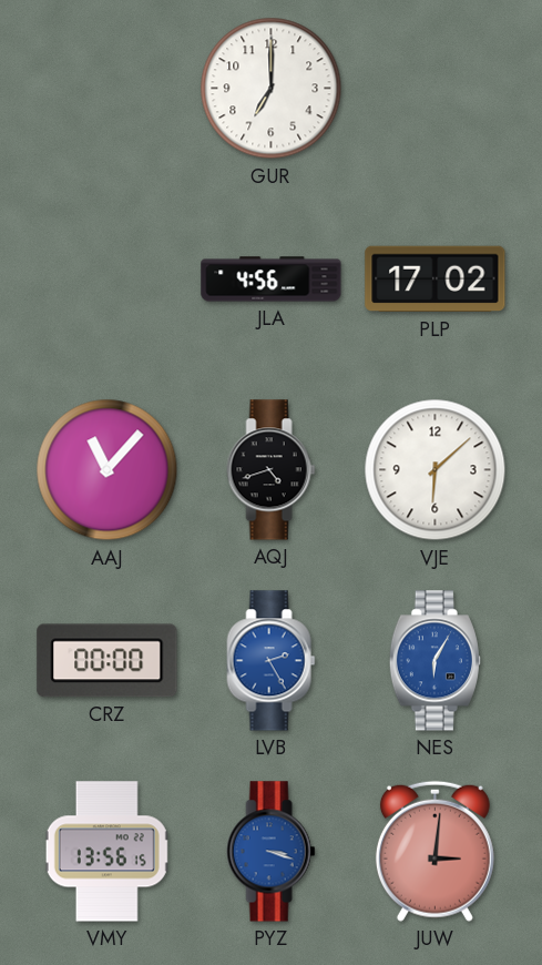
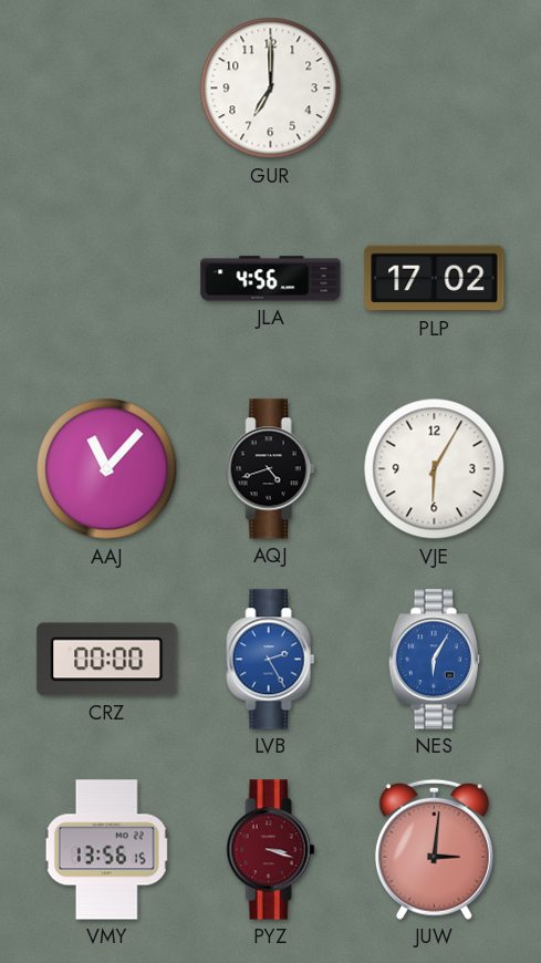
VJE: 6:08 -> 6:05
PYZ dial: blue -> burgundy
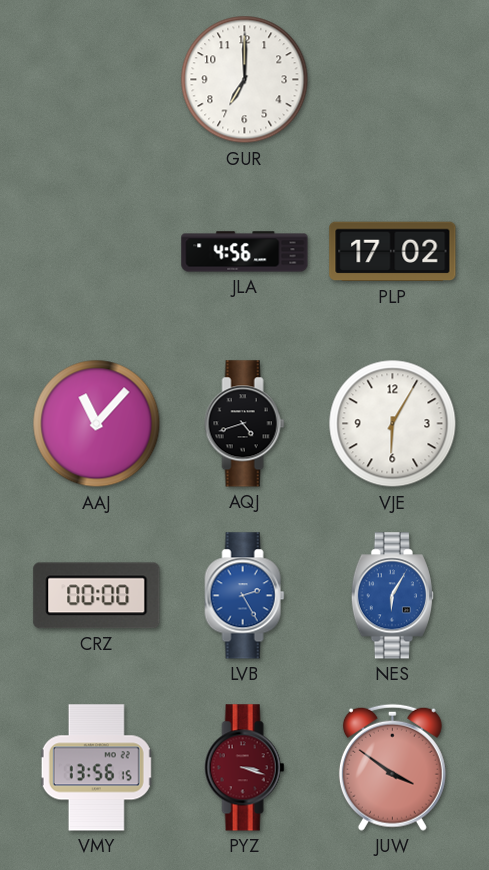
JUW: 3:01 -> 3:51
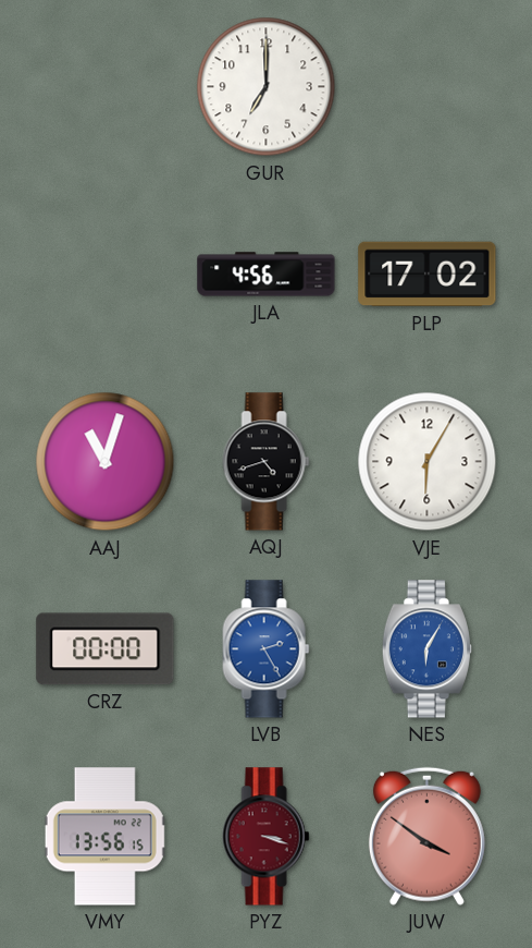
AAJ: 11:07 -> 11:03
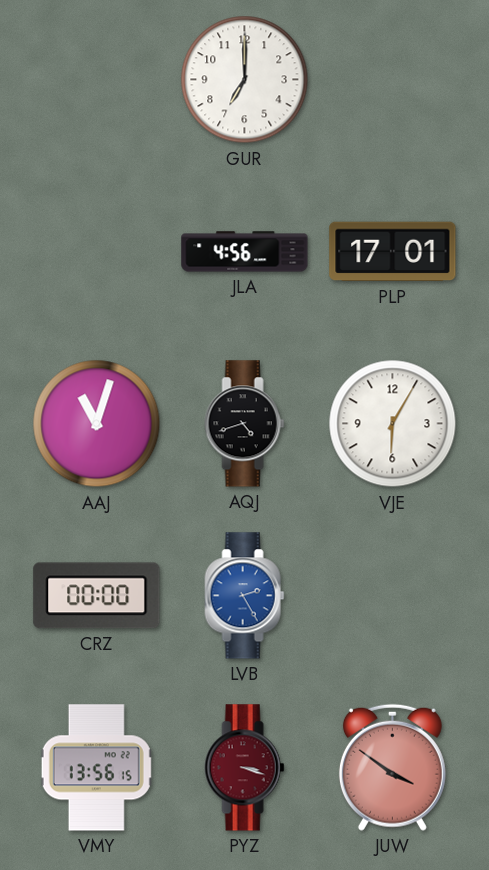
PLP: 17:02 -> 17:01
NES: 6:05 -> none
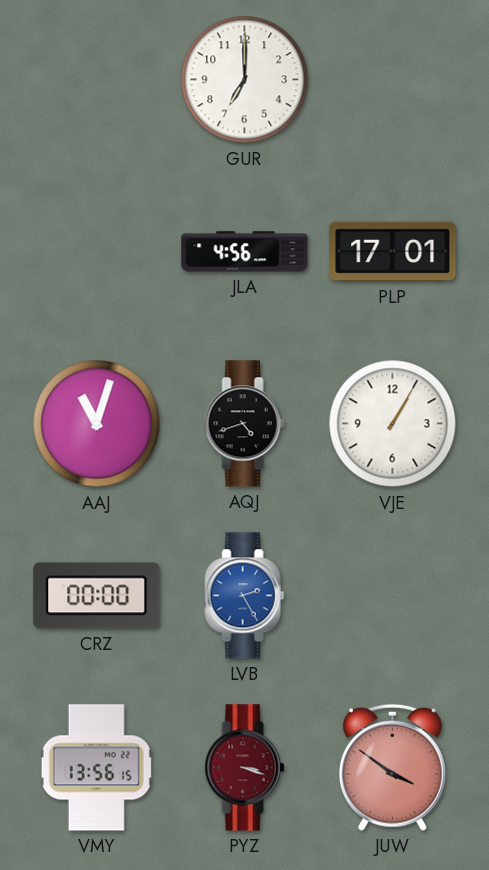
VJE: 6:05 -> 1:05
